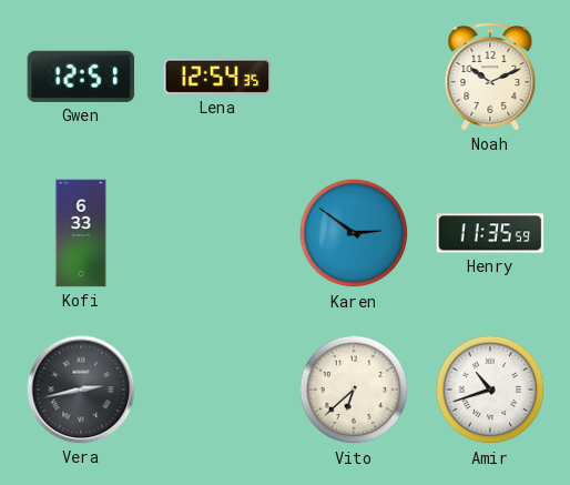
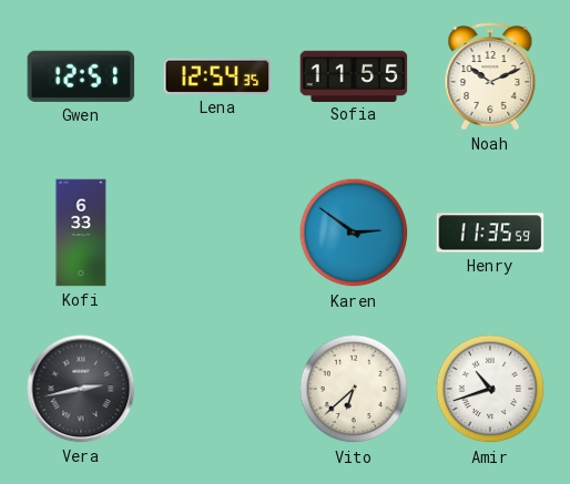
Sofia: none -> 11:55
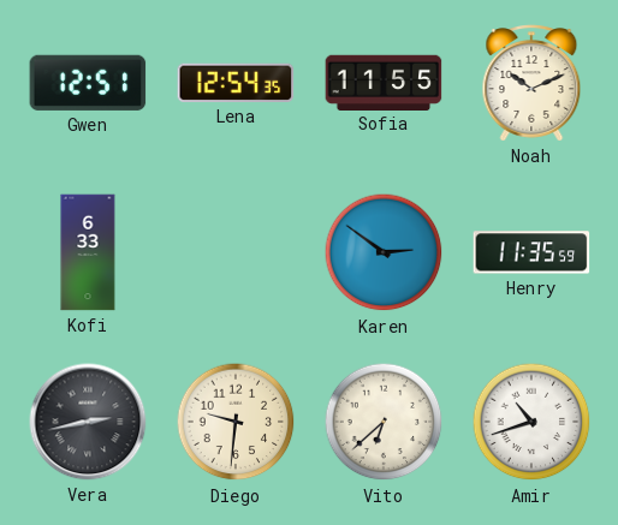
Diego: none -> 9:31
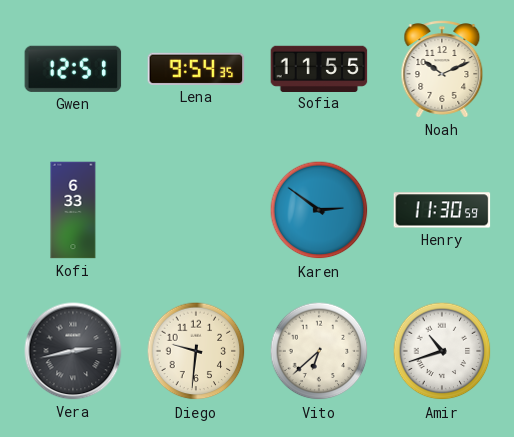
Lena: 12:54 -> 9:54
Henry: 11:35 -> 11:30
